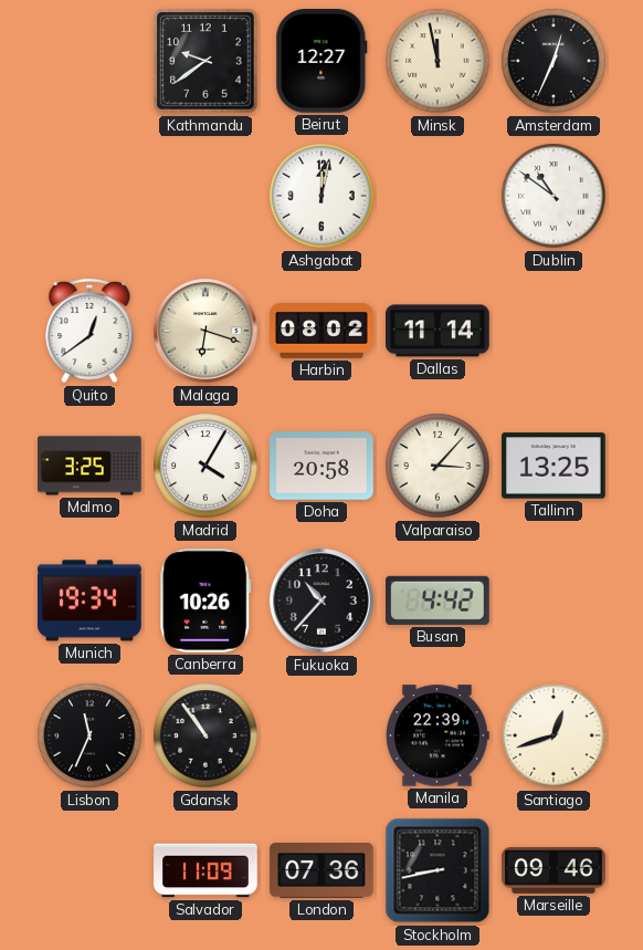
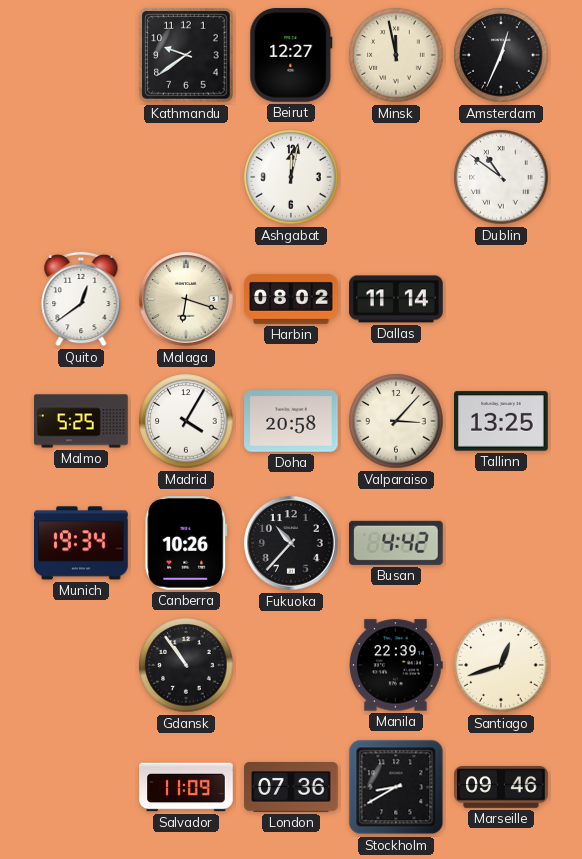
Malmo: 3:25 -> 5:25
Lisbon: 11:34 -> none
Stockholm: 8:43 -> 8:40
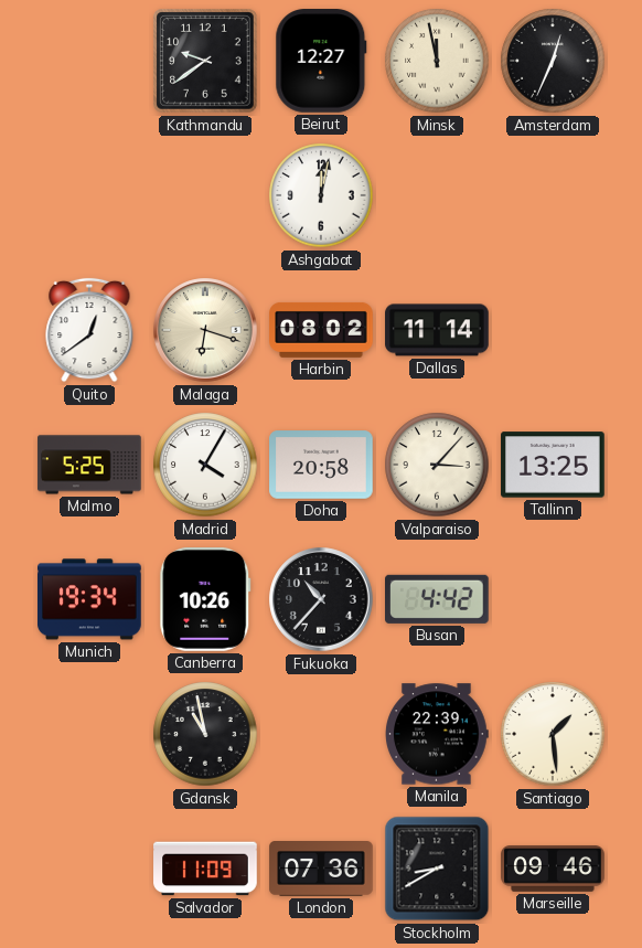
Dublin: 10:51 -> none
Gdansk: 10:54 -> 10:58
Santiago: 12:42 -> 1:29
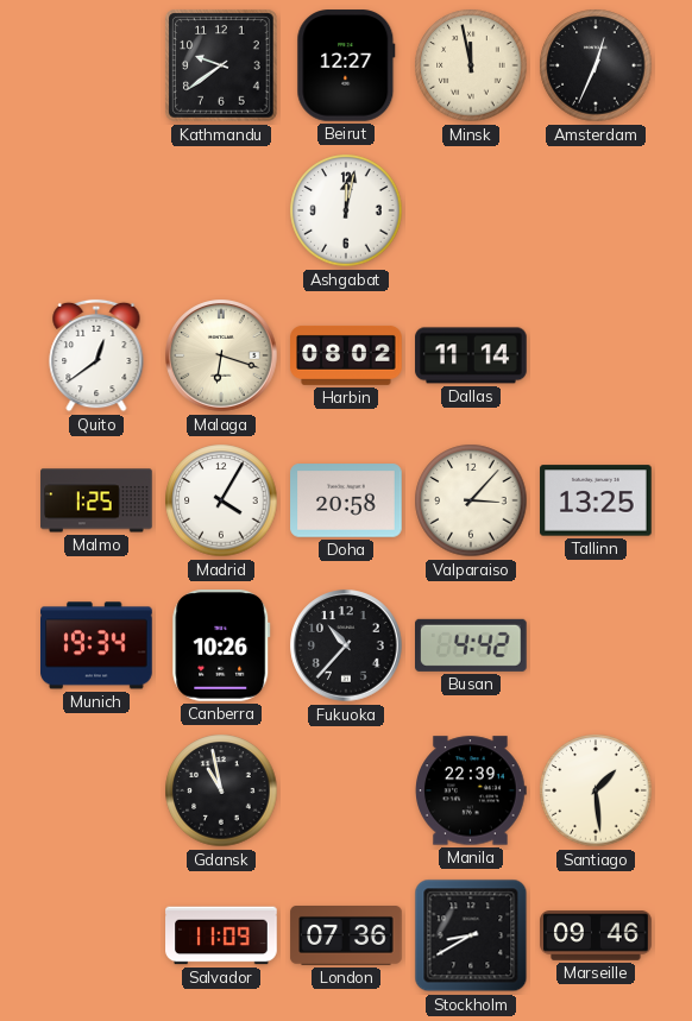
Malmo: 5:25 -> 1:25
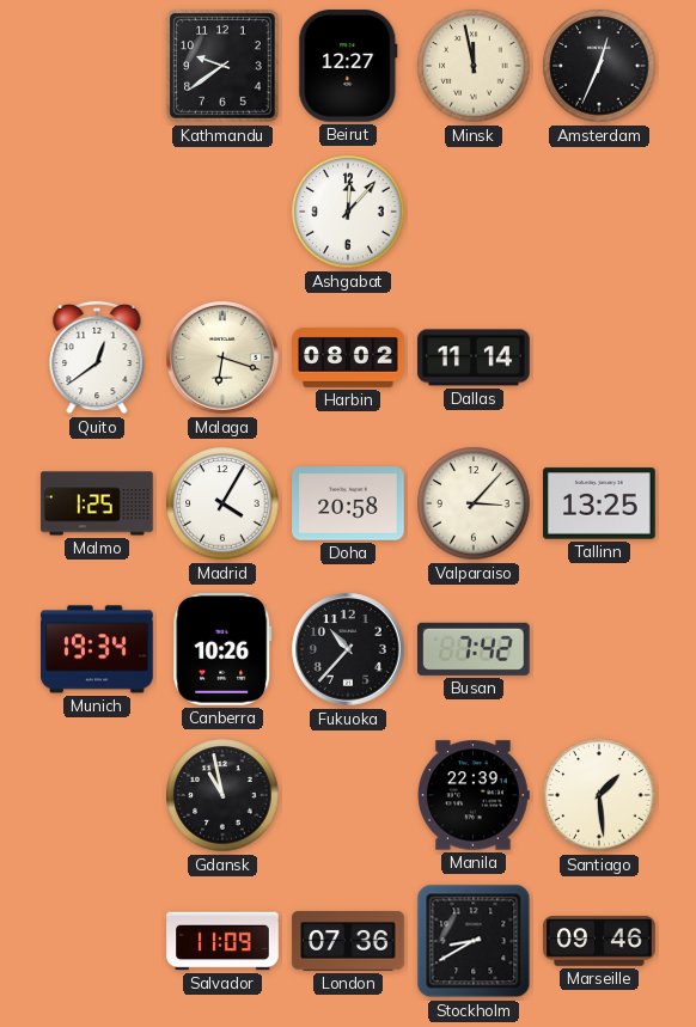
Ashgabat: 12:02 -> 12:07
Busan: 4:42 -> 7:42
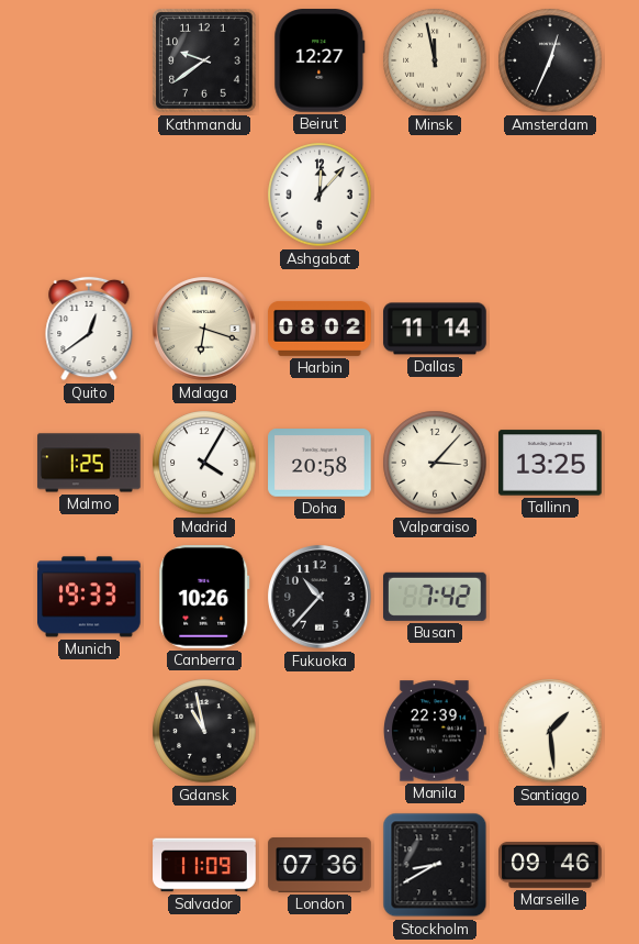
Munich: 19:34 -> 19:33
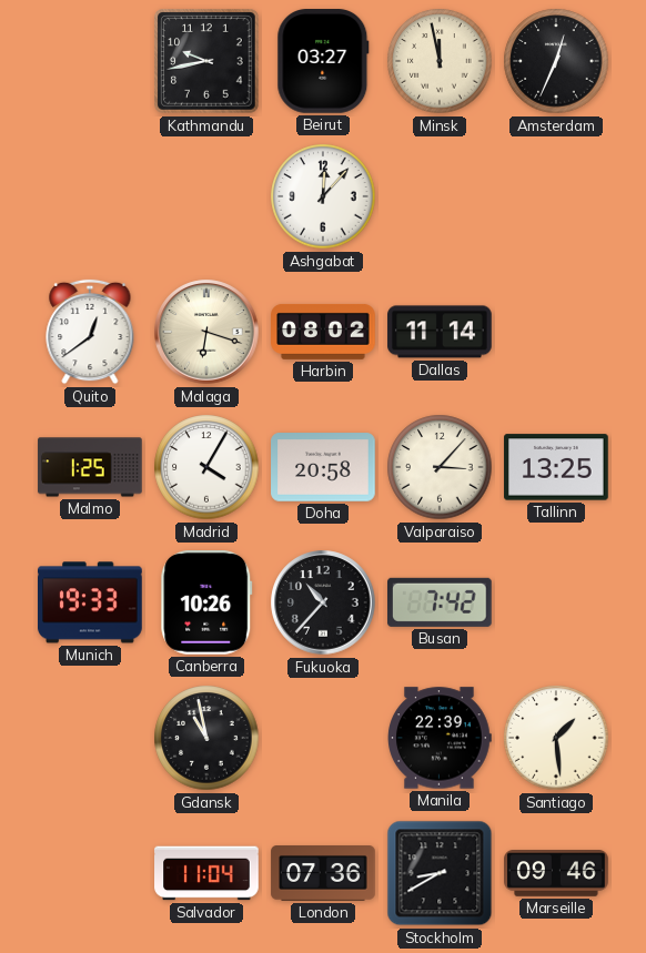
Kathmandu: 9:39 -> 9:43
Beirut: 12:27 -> 03:27
Salvador: 11:09 -> 11:04
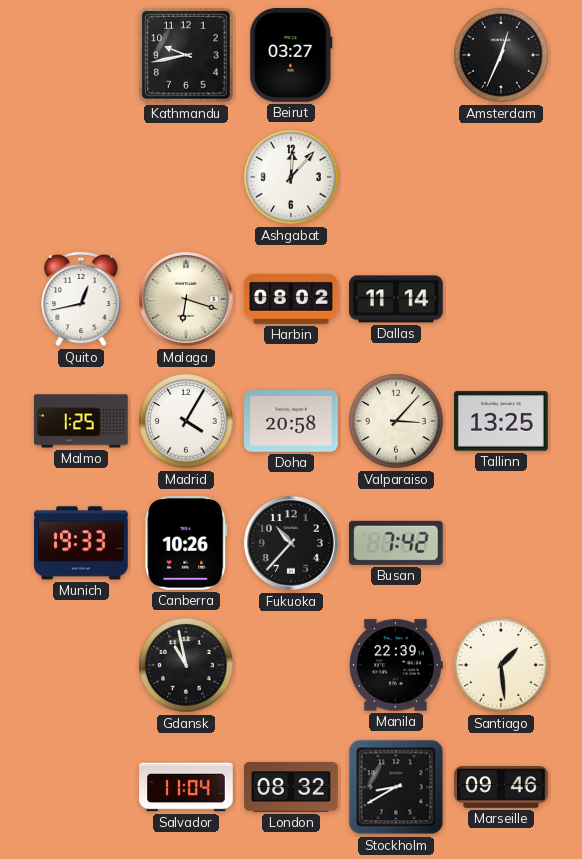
Minsk: 11:58 -> none
Quito: 12:39 -> 12:43
London: 07:36 -> 08:32
